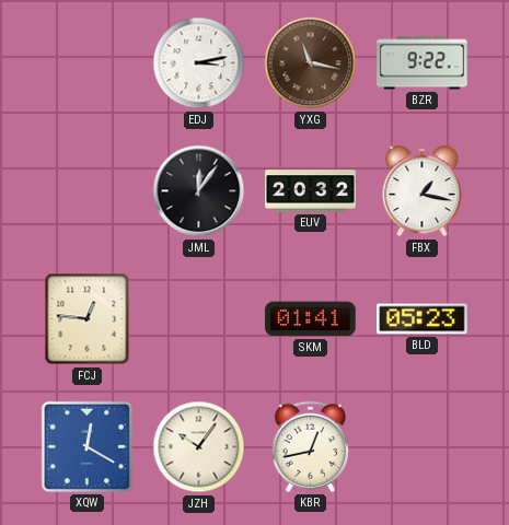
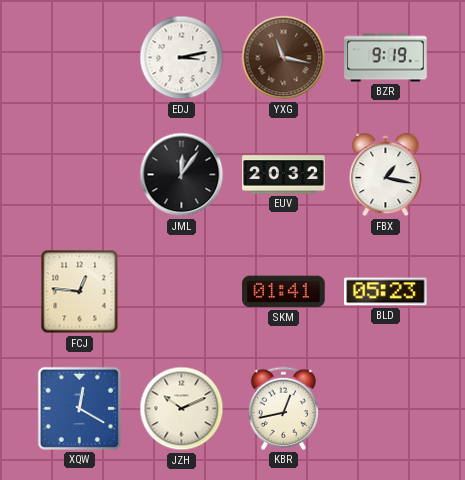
BZR: 9:22 -> 9:19
JZH: 10:06 -> 10:11
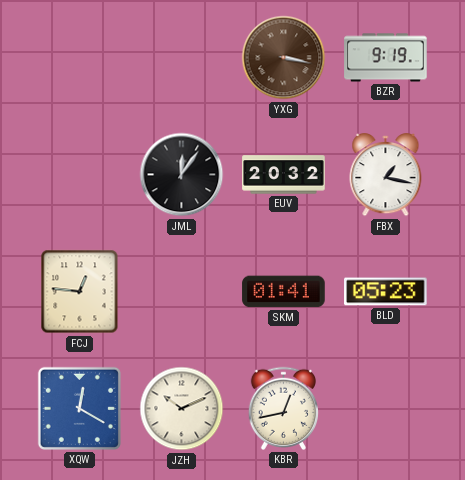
EDJ: 3:13 -> none
YXG: 11:17 -> 3:17
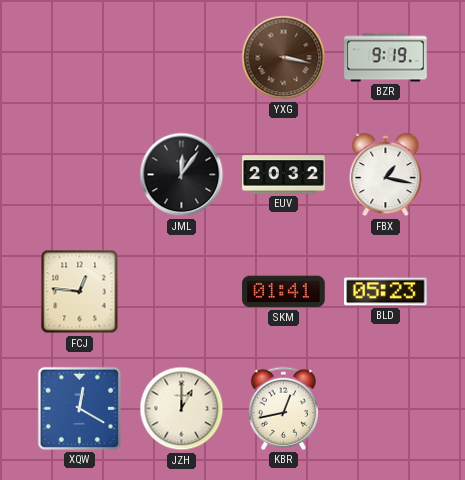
JZH: 10:11 -> 1:00
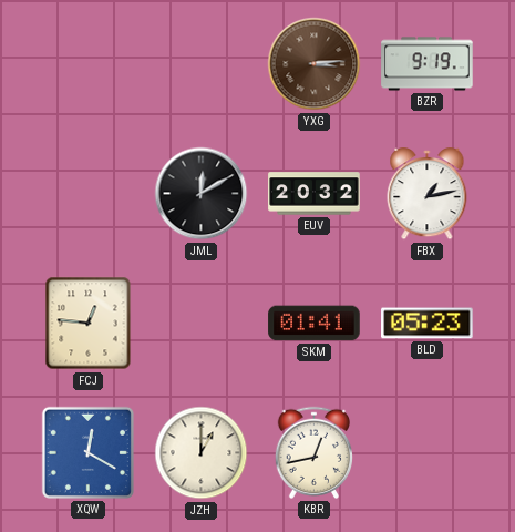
YXG: 3:17 -> 3:14
JML: 12:06 -> 12:10
FBX: 1:17 -> 1:13
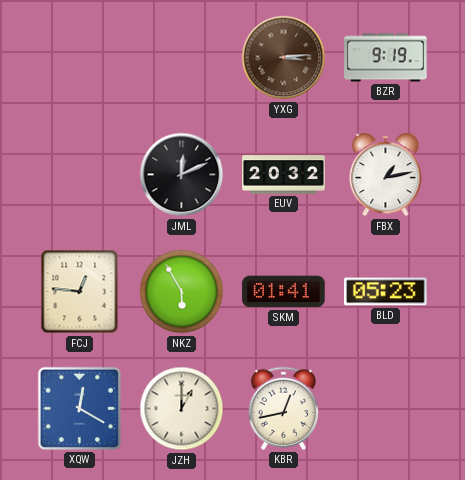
JML: 12:10 -> 12:11
NKZ: none -> 5:55
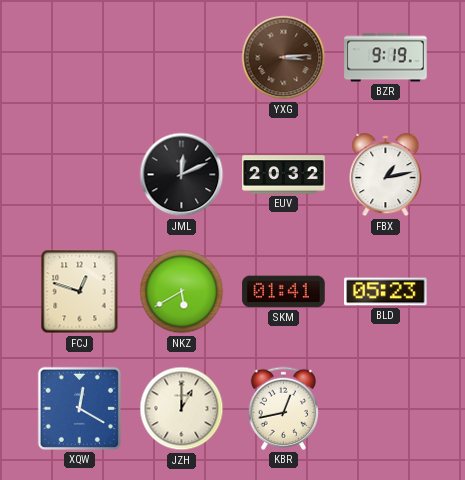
FCJ: 12:46 -> 12:48
NKZ: 5:55 -> 5:40
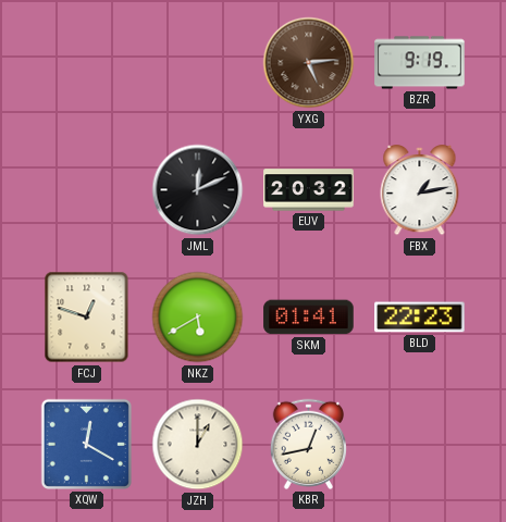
YXG: 3:14 -> 5:14
BLD: 05:23 -> 22:23
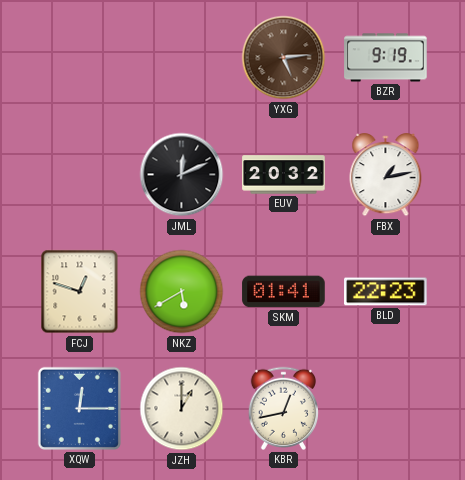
XQW: 12:20 -> 12:15
